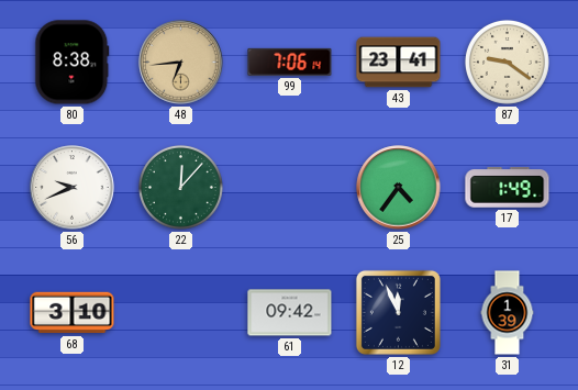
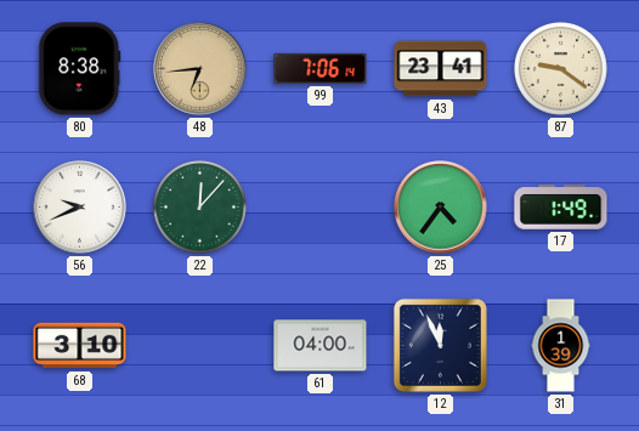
61: 09:42 -> 04:00
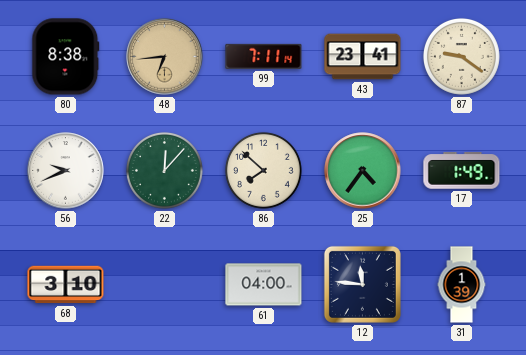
99: 7:06 -> 7:11
86: none -> 7:52
12: 11:56 -> 11:46
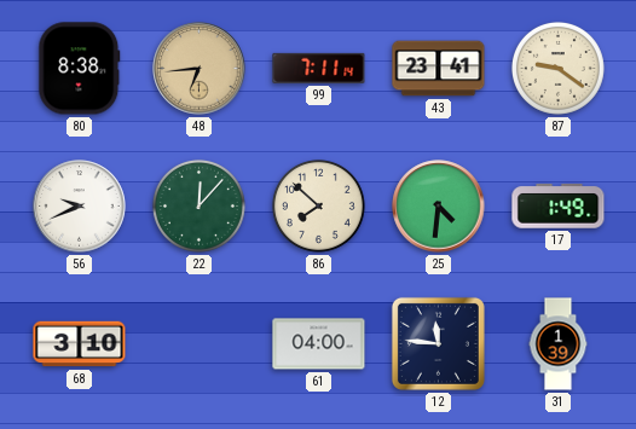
25: 4:36 -> 4:31
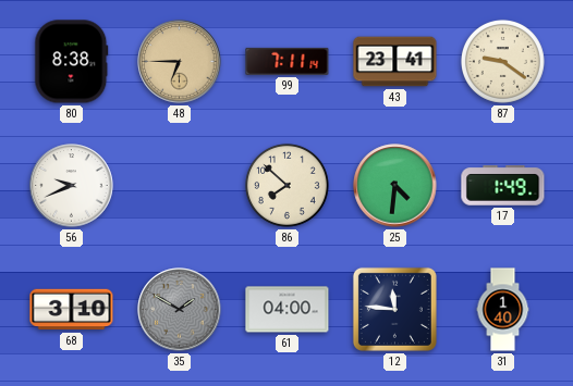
48: 6:44 -> 6:45
22: 12:07 -> none
35: none -> 1:50
31: 1:39 -> 1:40
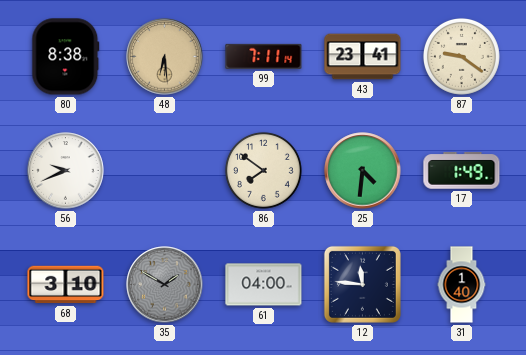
48: 6:45 -> 6:29
86: 7:52 -> 7:51
